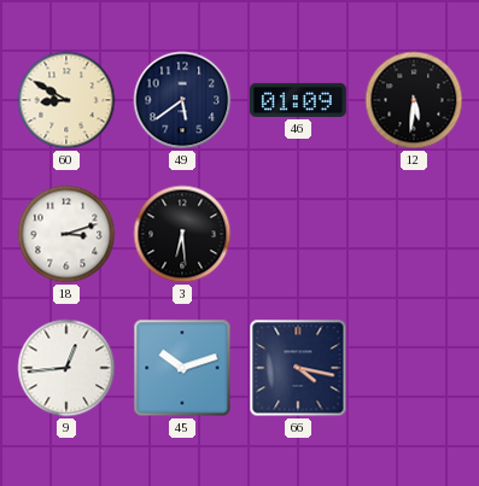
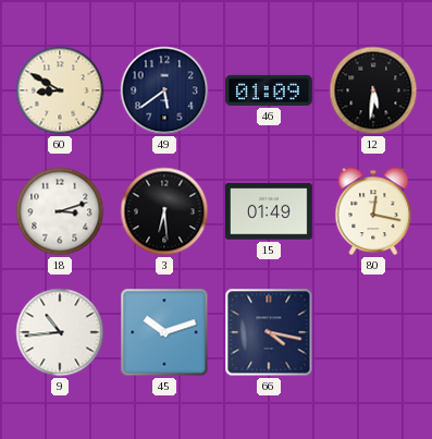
15: none -> 01:49
80: none -> 12:17
9: 12:44 -> 10:44
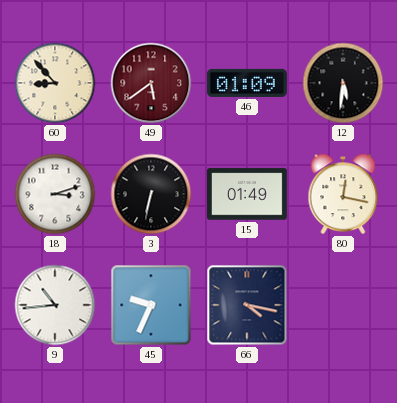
60: 8:50 -> 8:53
49 dial: navy -> burgundy
3: 6:29 -> 6:32
45: 10:12 -> 9:34
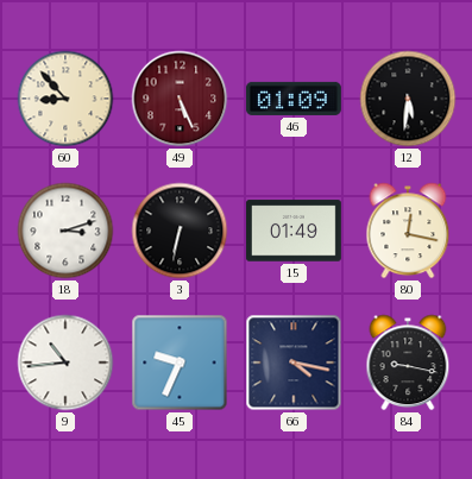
49: 5:39 -> 5:26
84: none -> 9:17
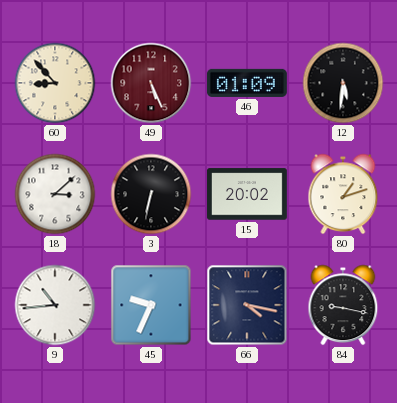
18: 3:12 -> 3:08
15: 01:49 -> 20:02
80: 12:17 -> 1:12
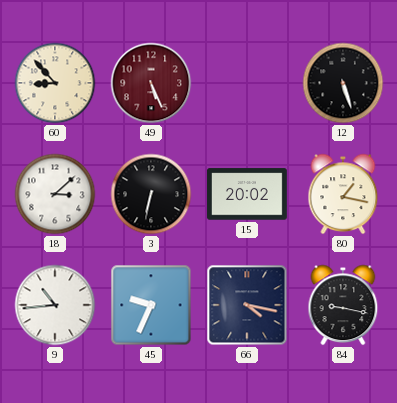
46: 01:09 -> none
12: 5:31 -> 5:27
80: 1:12 -> 1:17
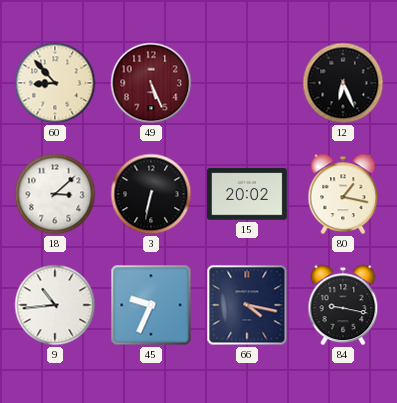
12: 5:27 -> 6:26
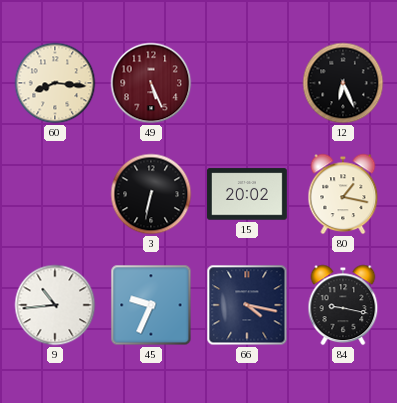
60: 8:53 -> 8:16
18: 3:08 -> none
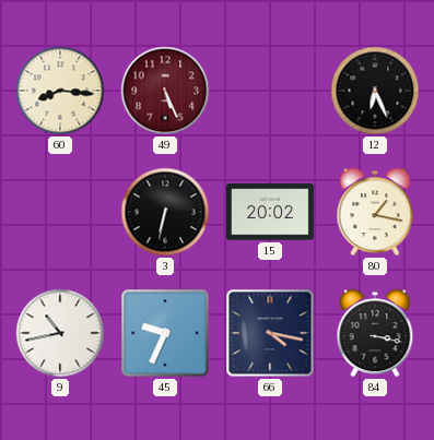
9: 10:44 -> 10:43
84: 9:17 -> 3:17
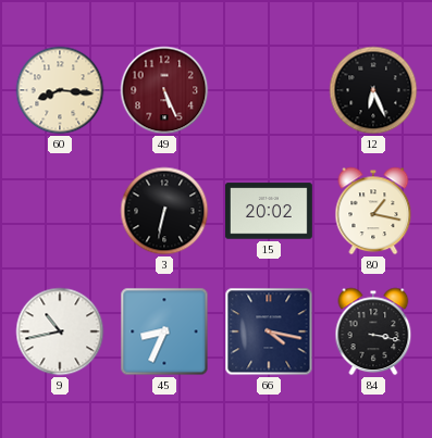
45: 9:34 -> 8:34
